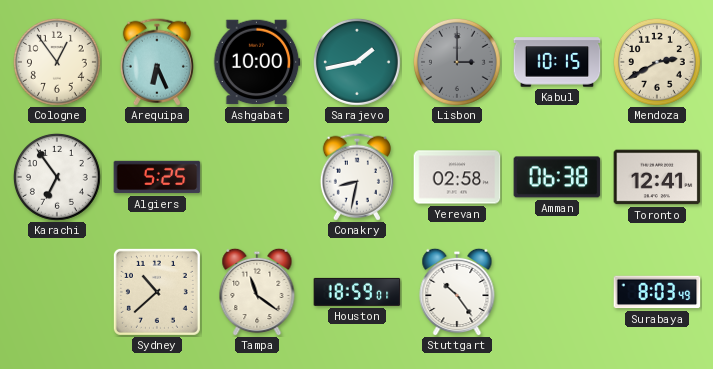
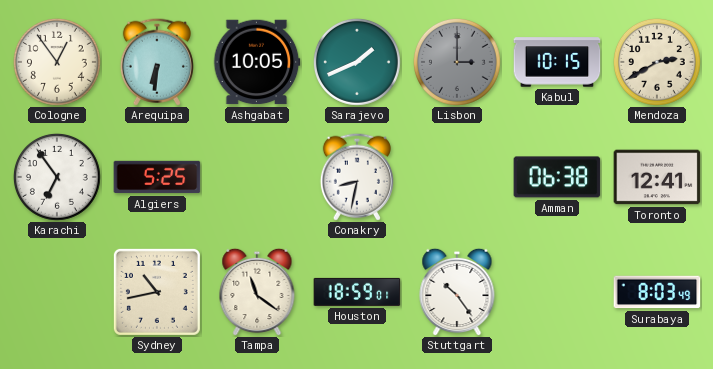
Arequipa: 6:26 -> 6:31
Ashgabat: 10:00 -> 10:05
Sarajevo: 1:43 -> 1:41
Yerevan: 02:58 -> none
Sydney: 10:38 -> 10:43
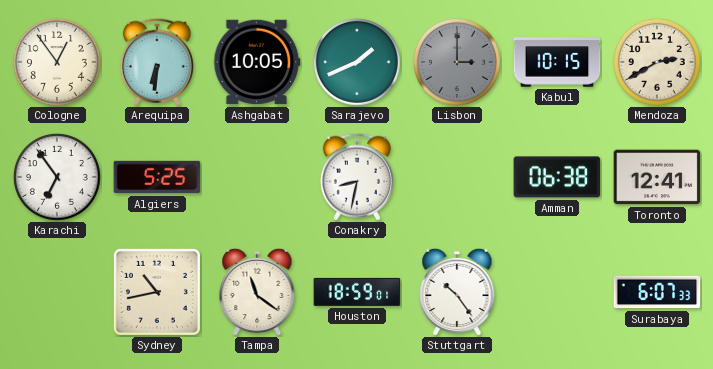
Surabaya: 8:03 -> 6:07
